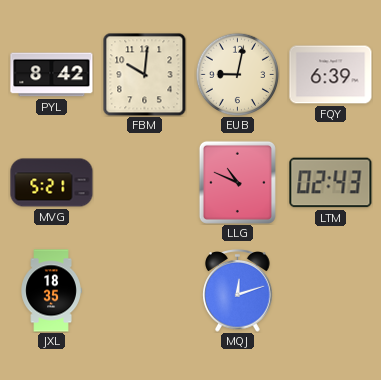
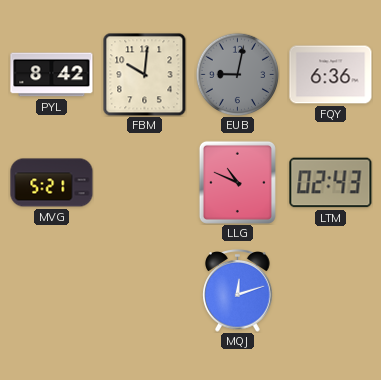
EUB dial: cream -> grey
FQY: 6:39 -> 6:36
JXL: 18:35 -> none
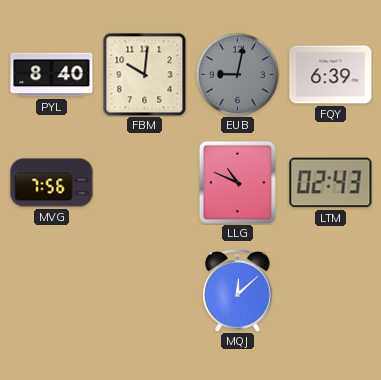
PYL: 8:42 -> 8:40
FQY: 6:36 -> 6:39
MVG: 5:21 -> 7:56
MQJ: 12:12 -> 12:08
